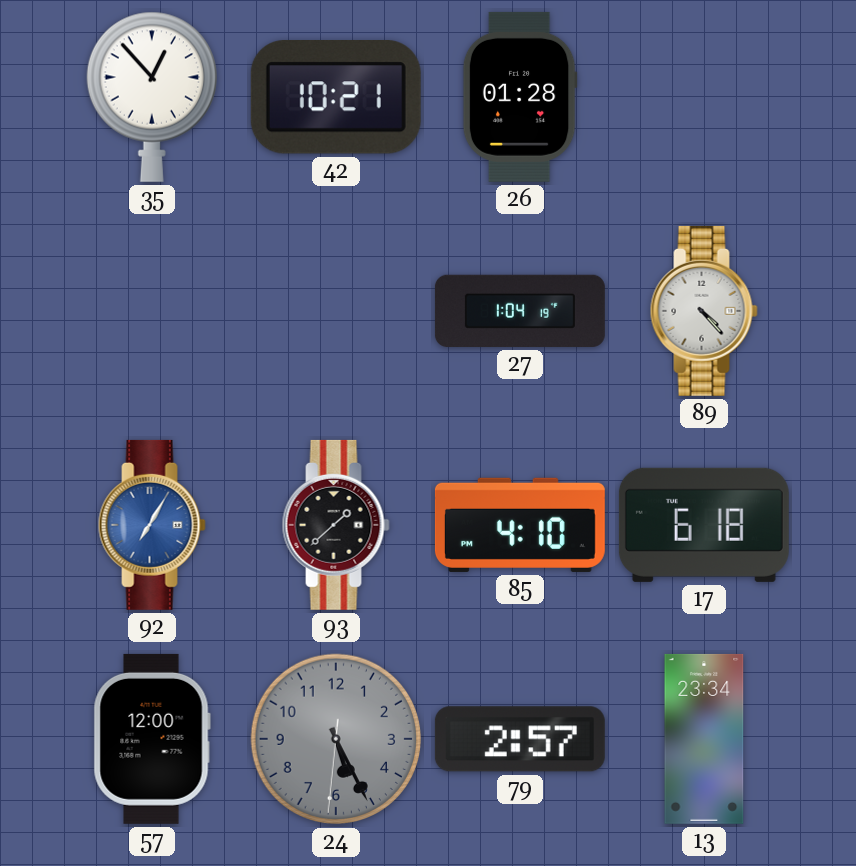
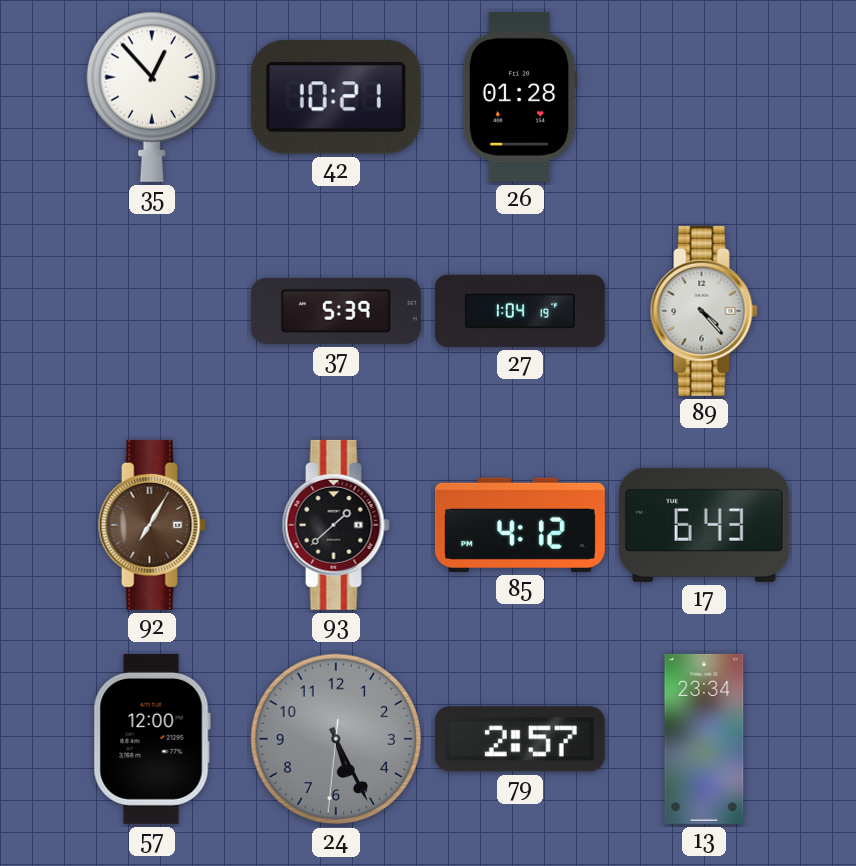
37: none -> 5:39
92 dial: blue -> brown
85: 4:10 -> 4:12
17: 6:18 -> 6:43
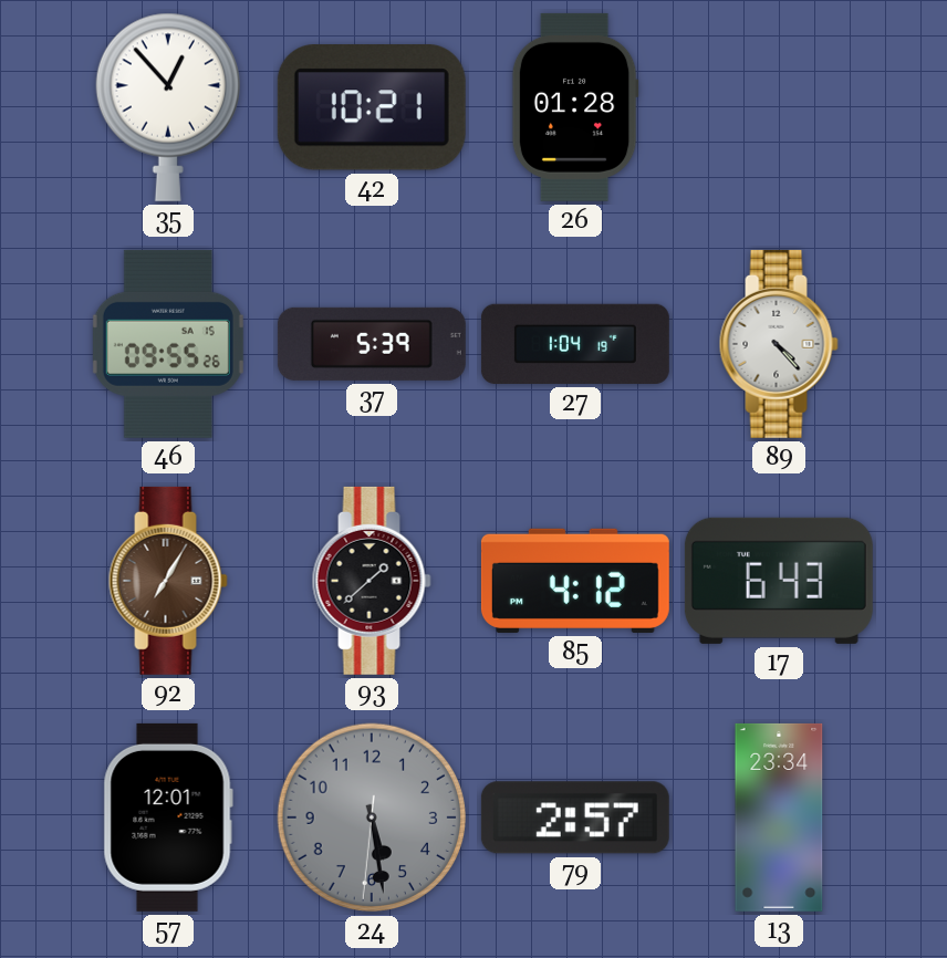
46: none -> 09:55
57: 12:00 -> 12:01
24: 5:25 -> 5:28
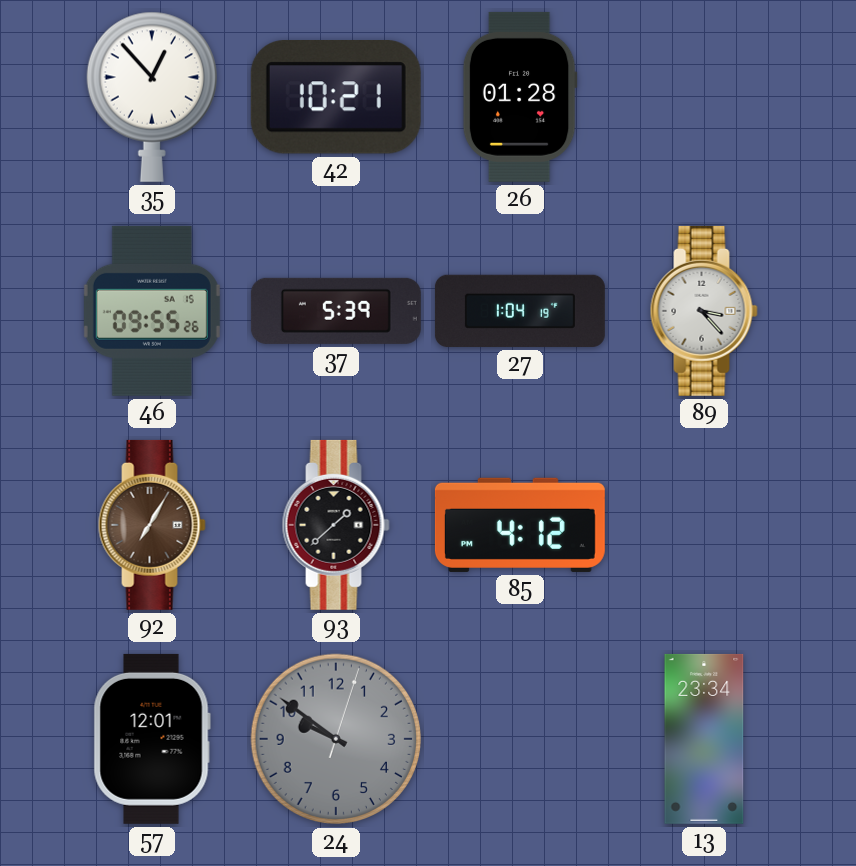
89: 4:23 -> 3:23
17: 6:43 -> none
24: 5:28 -> 9:51
79: 2:57 -> none
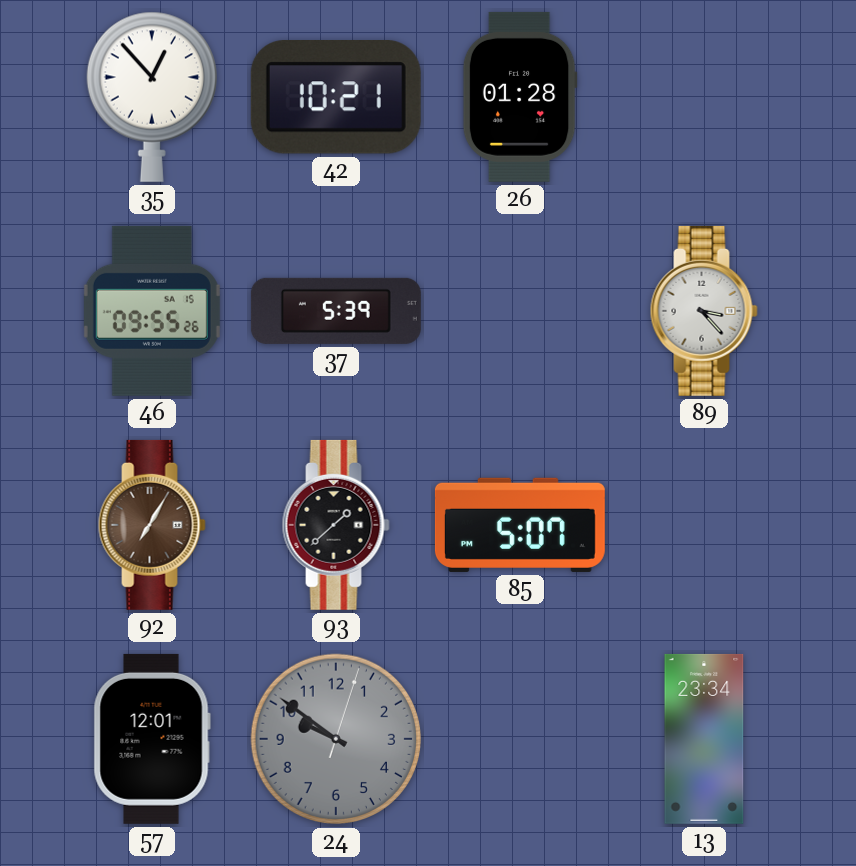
27: 1:04 -> none
85: 4:12 -> 5:07
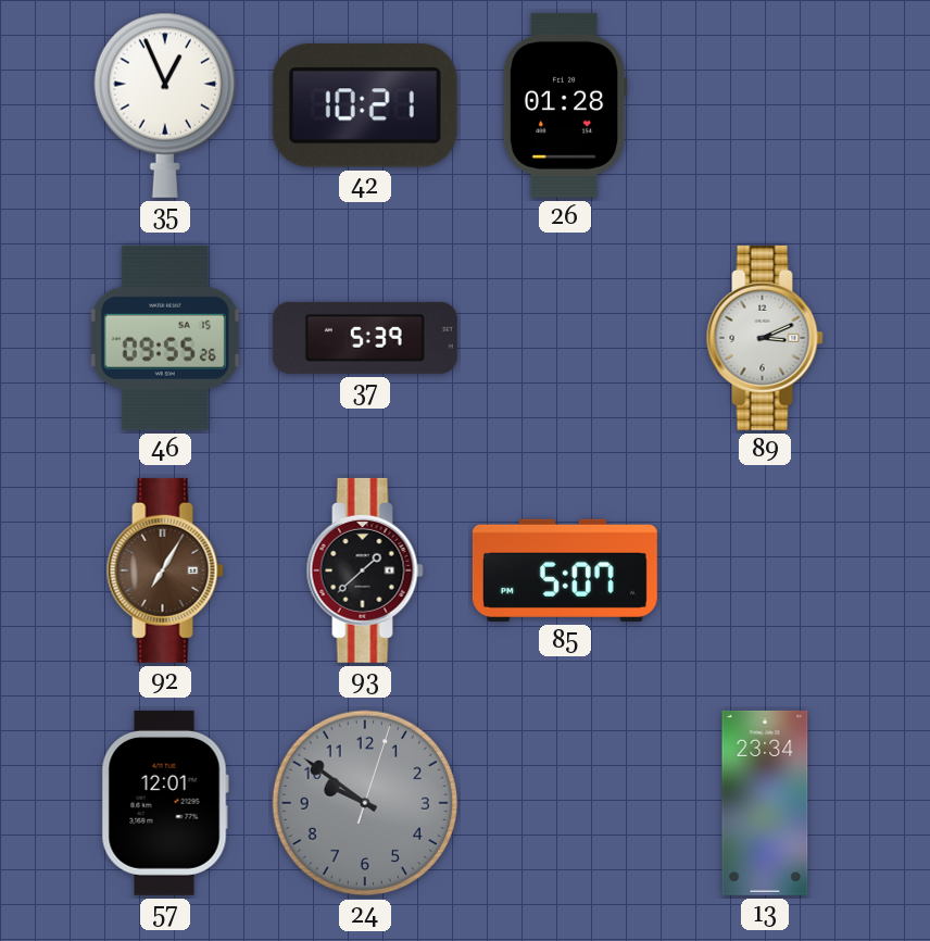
35: 12:53 -> 12:56
89: 3:23 -> 3:11
